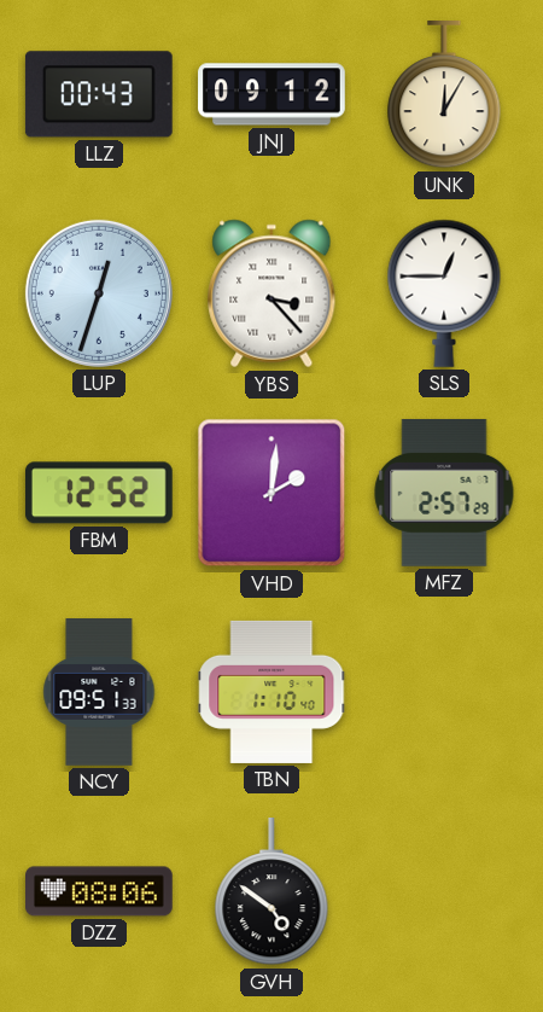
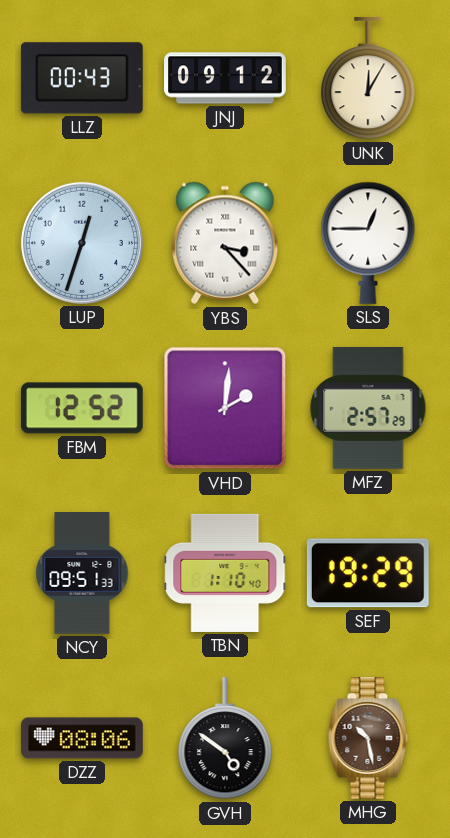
SEF: none -> 19:29
MHG: none -> 10:28
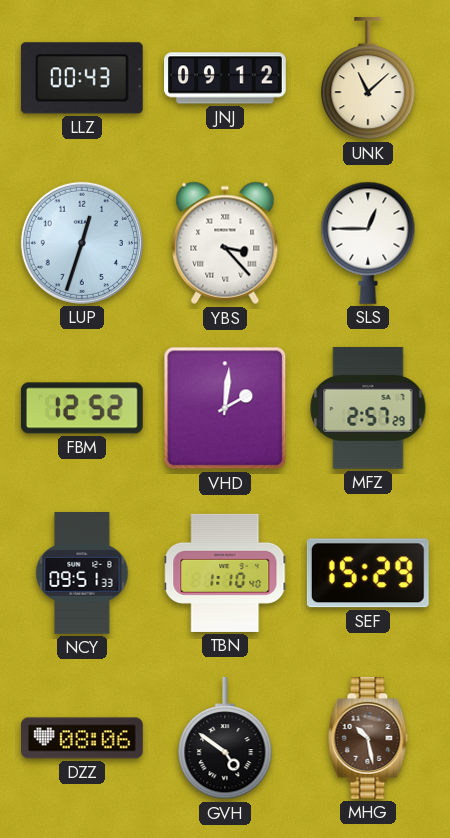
UNK: 12:05 -> 11:08
SEF: 19:29 -> 15:29
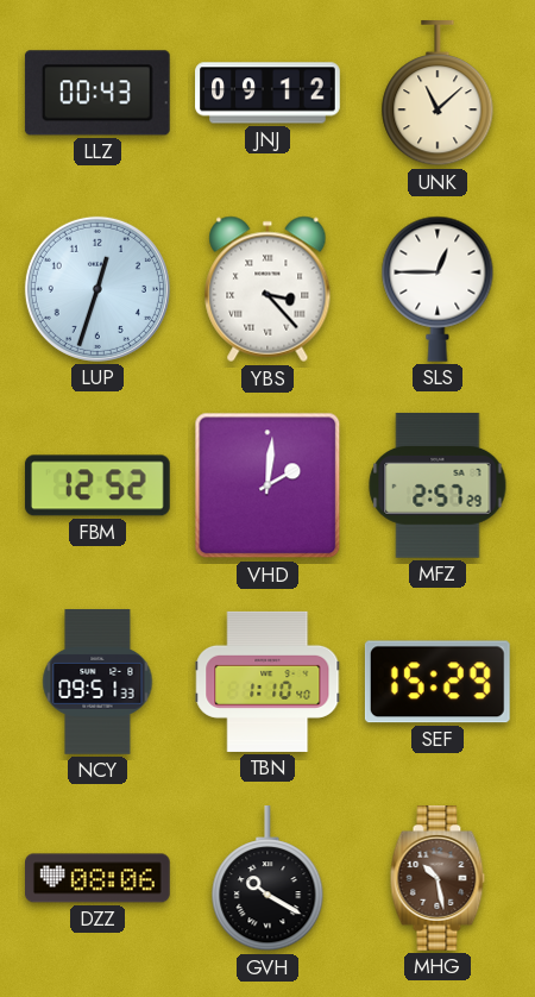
GVH: 4:51 -> 10:20
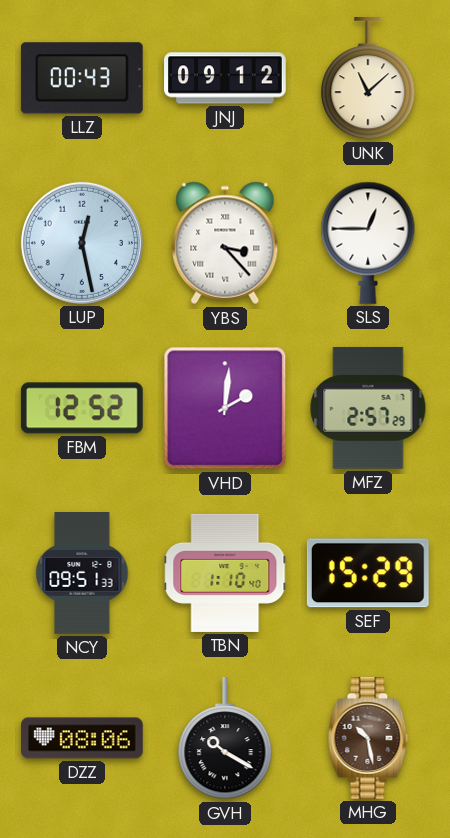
LUP: 12:33 -> 12:28
